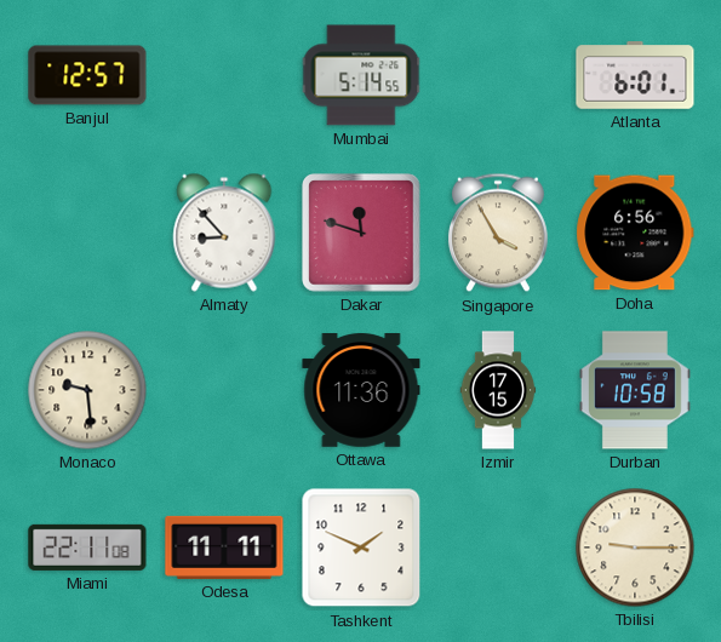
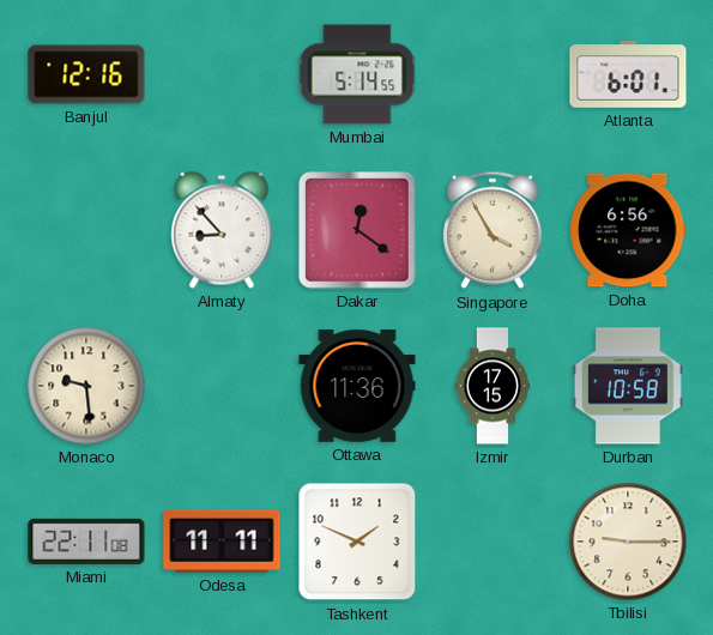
Banjul: 12:57 -> 12:16
Dakar: 11:48 -> 12:21
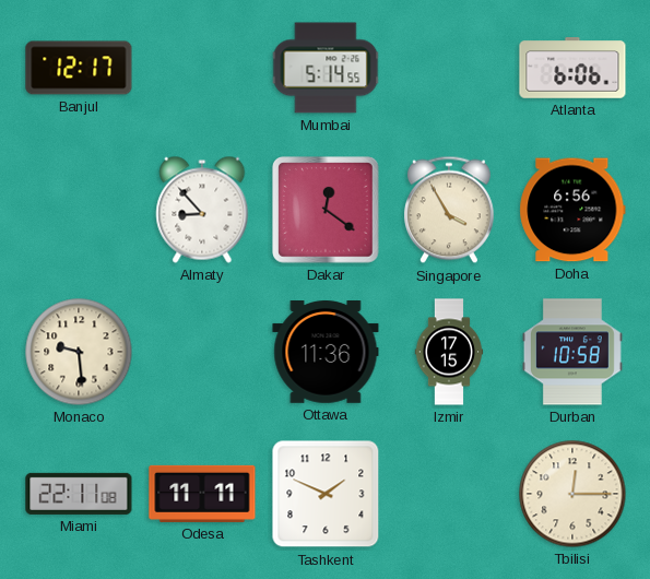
Banjul: 12:16 -> 12:17
Atlanta: 6:01 -> 6:06
Tbilisi: 9:15 -> 12:15
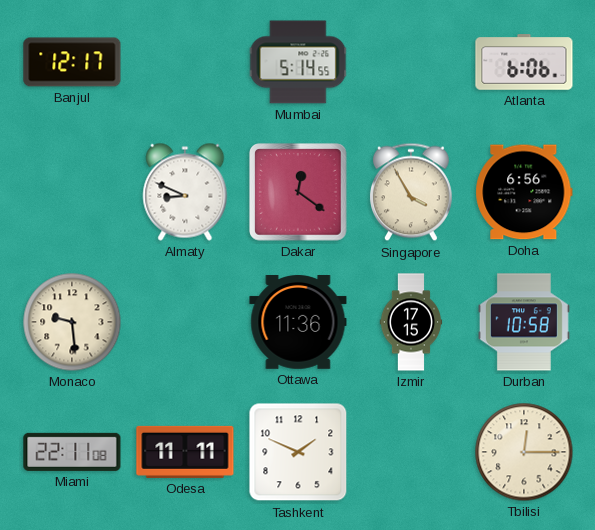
Almaty: 8:53 -> 8:49
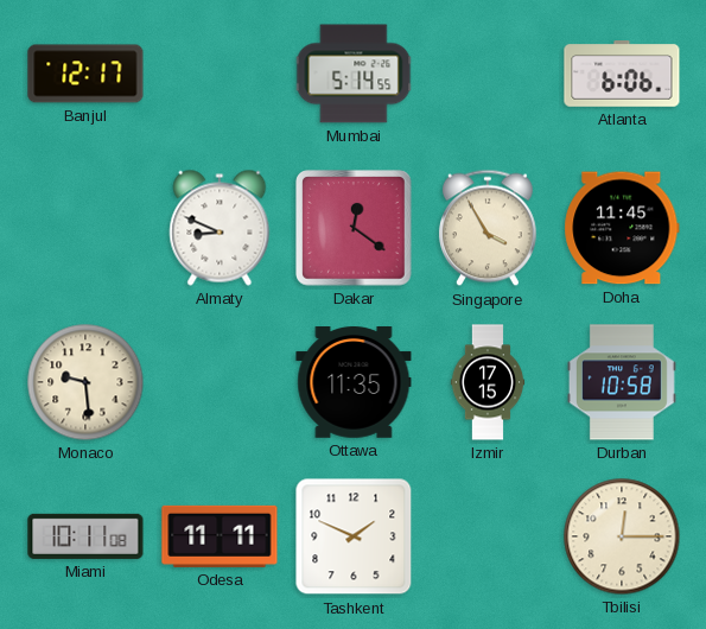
Doha: 6:56 -> 11:45
Ottawa: 11:36 -> 11:35
Miami: 22:11 -> 10:11
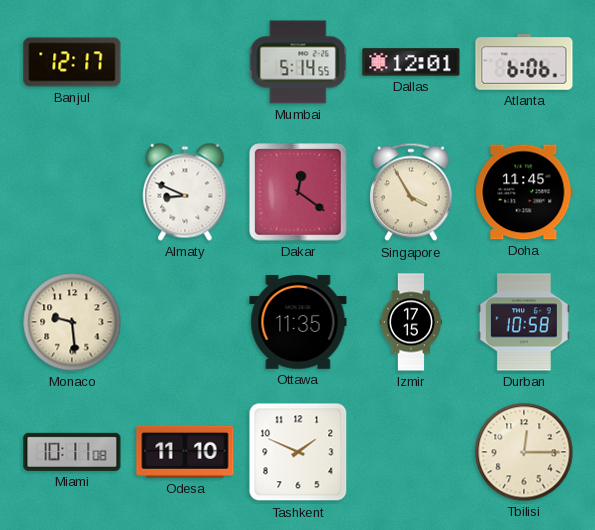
Dallas: none -> 12:01
Odesa: 11:11 -> 11:10
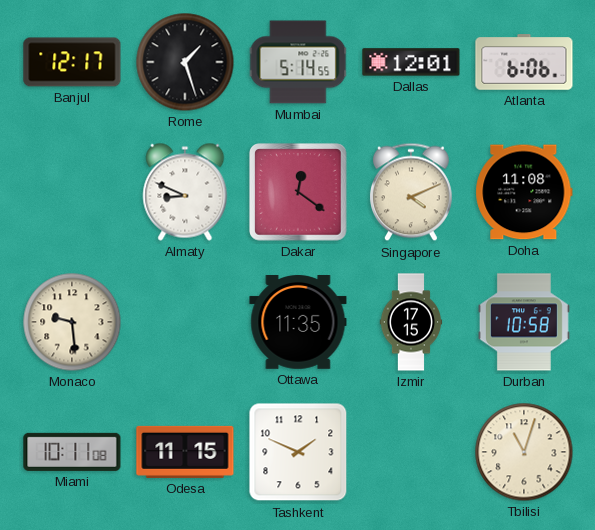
Rome: none -> 1:27
Singapore: 3:55 -> 4:11
Doha: 11:45 -> 11:08
Odesa: 11:10 -> 11:15
Tbilisi: 12:15 -> 11:03
